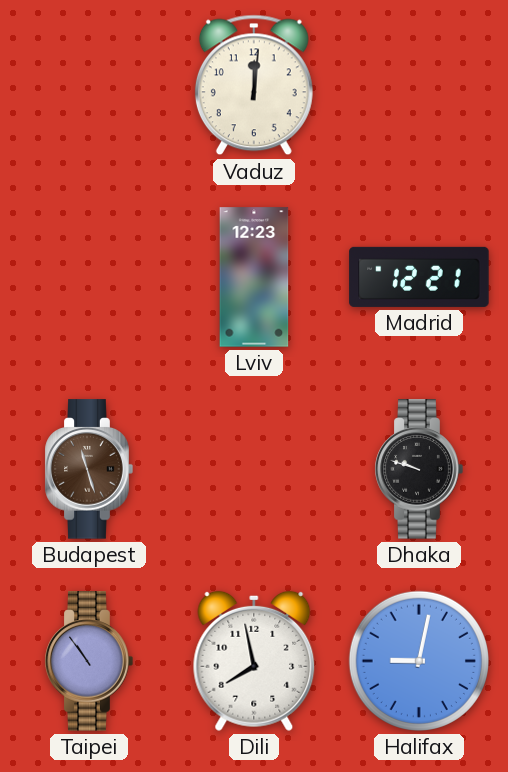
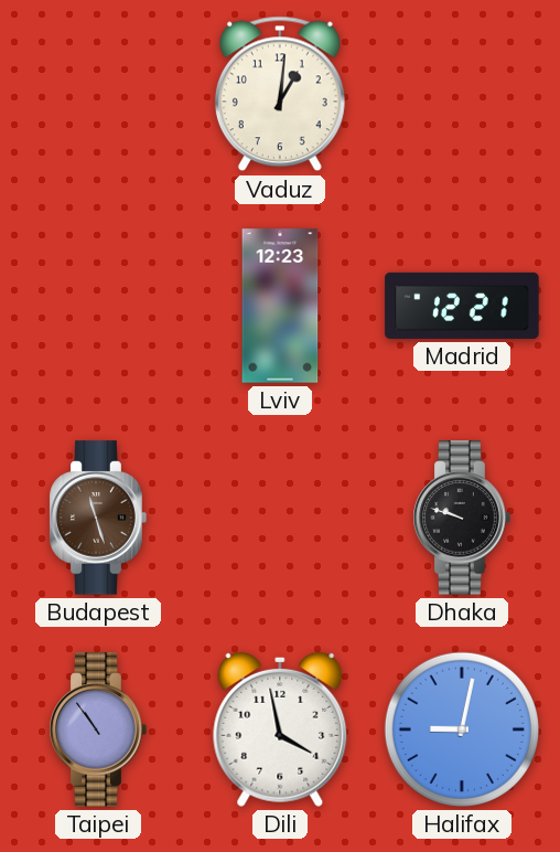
Vaduz: 12:01 -> 1:01
Dili: 7:58 -> 3:58
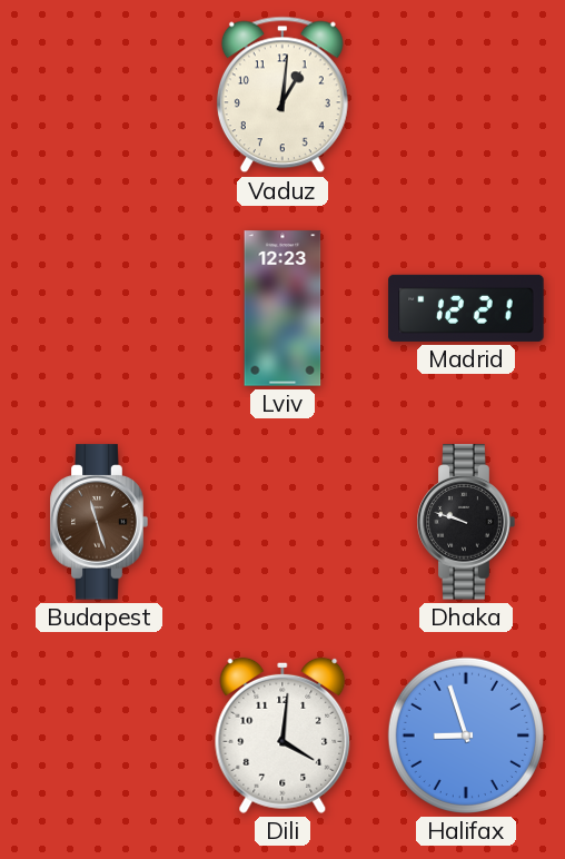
Taipei: 10:54 -> none
Dili: 3:58 -> 4:01
Halifax: 9:02 -> 8:57
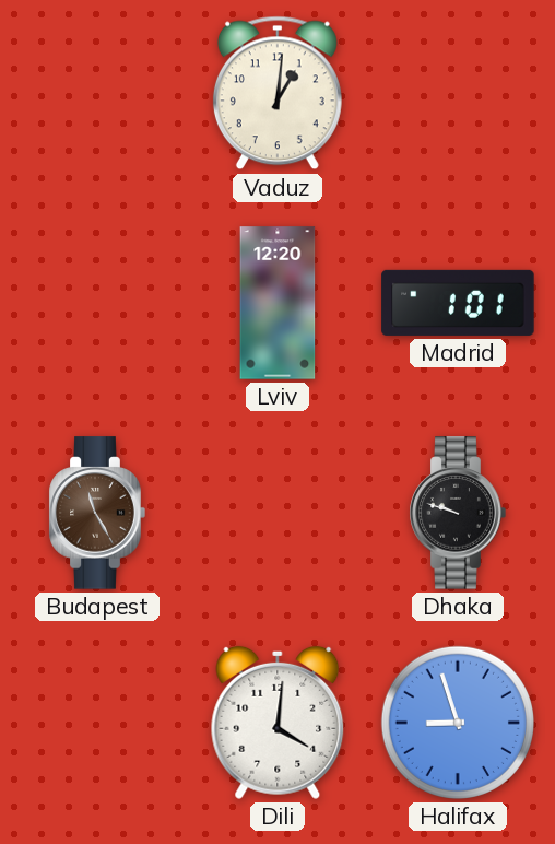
Lviv: 12:23 -> 12:20
Madrid: 12:21 -> 1:01
Budapest: 11:27 -> 11:25
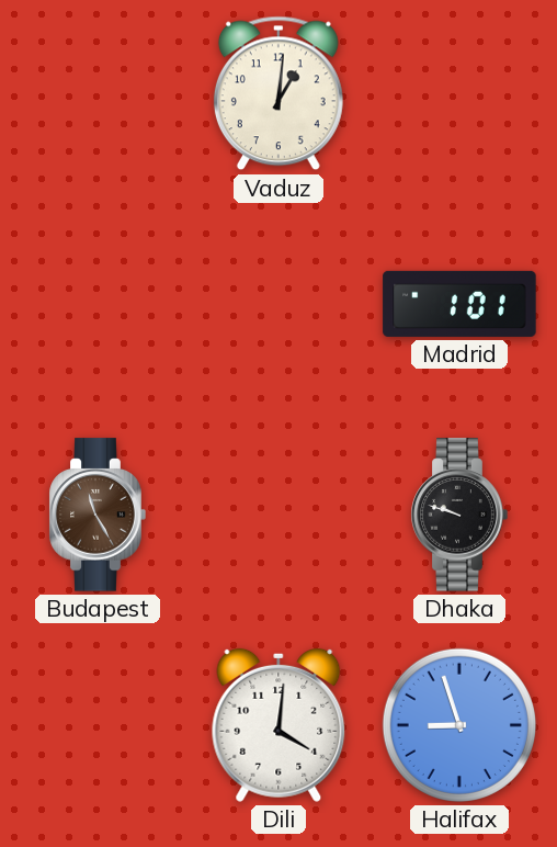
Lviv: 12:20 -> none
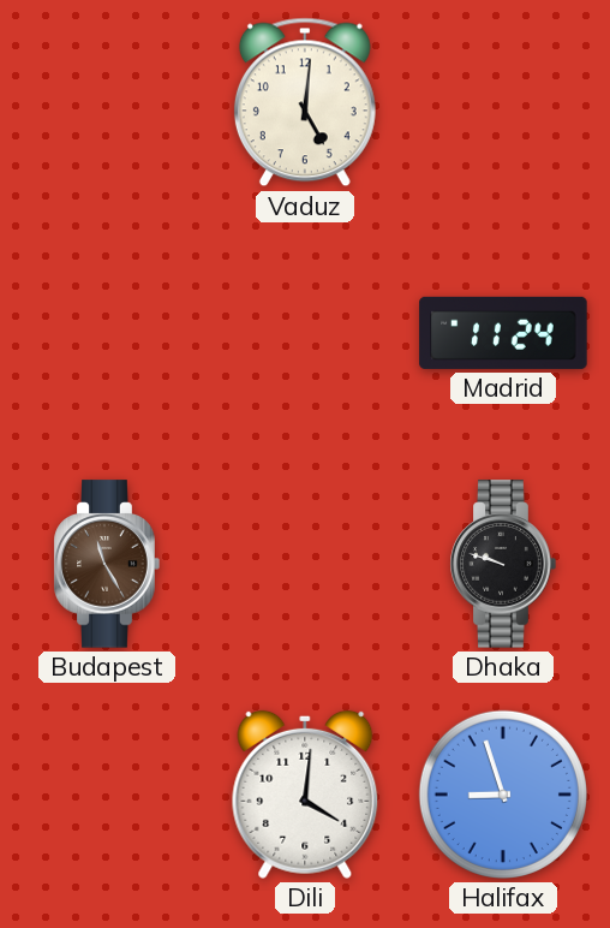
Vaduz: 1:01 -> 5:01
Madrid: 1:01 -> 11:24
